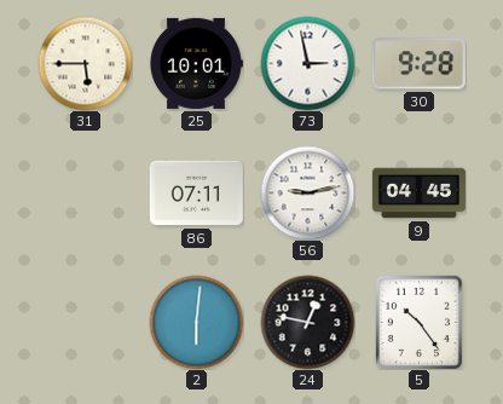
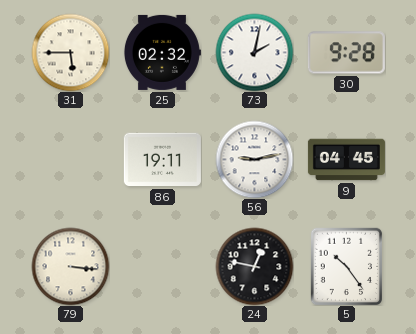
25: 10:01 -> 02:32
73: 2:58 -> 2:02
86: 07:11 -> 19:11
79: none -> 3:16
2: 6:01 -> none
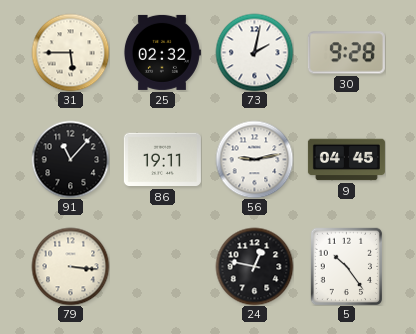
91: none -> 11:07
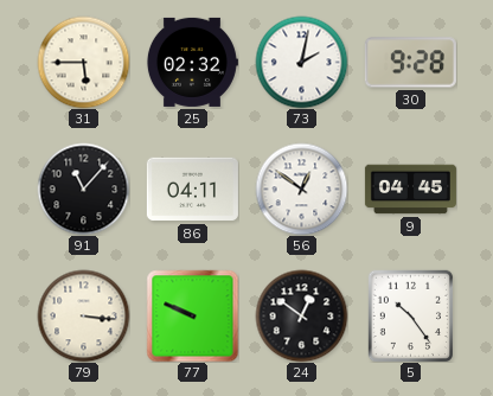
86: 19:11 -> 04:11
56: 9:13 -> 12:51
77: none -> 9:49
24: 12:47 -> 12:51
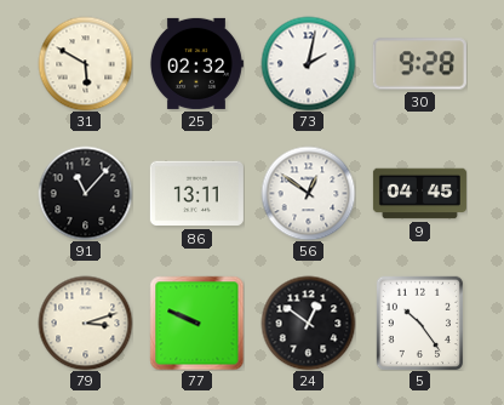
31: 5:45 -> 5:50
86: 04:11 -> 13:11
79: 3:16 -> 3:12
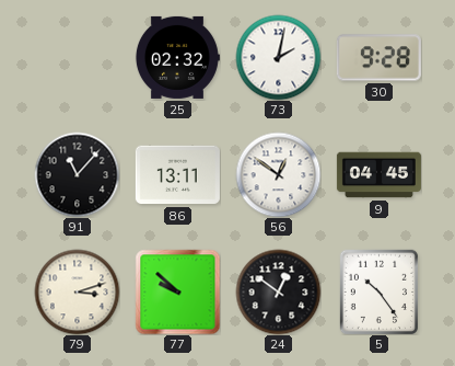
31: 5:50 -> none
77: 9:49 -> 9:52
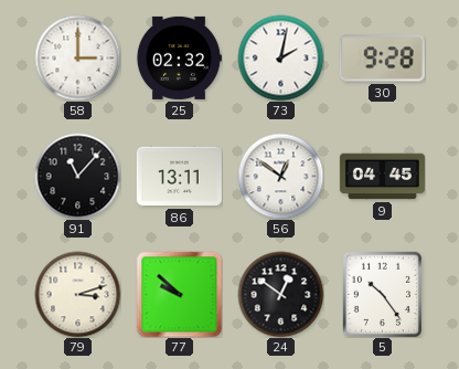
58: none -> 3:00
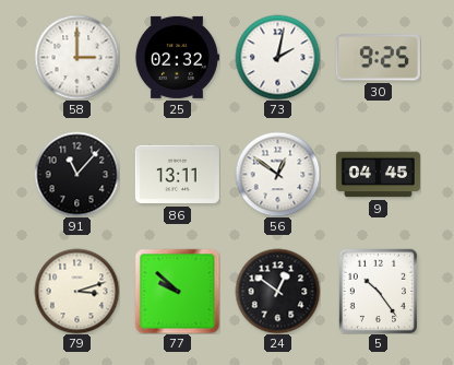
30: 9:28 -> 9:25
